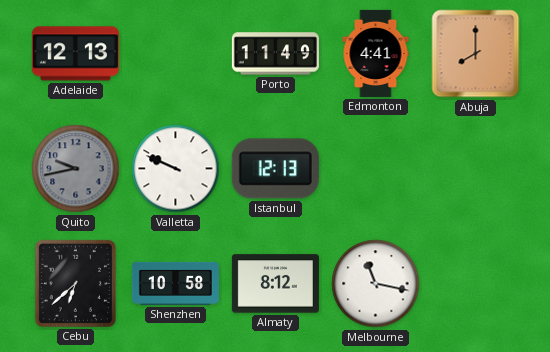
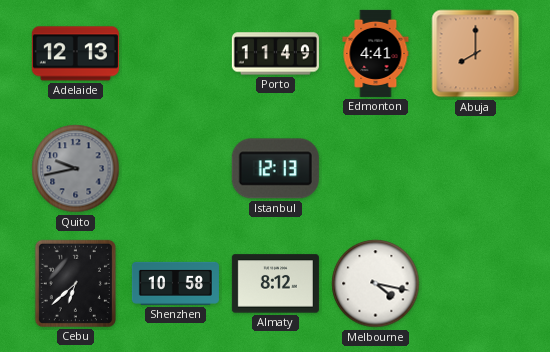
Valletta: 9:49 -> none
Melbourne: 11:17 -> 4:17
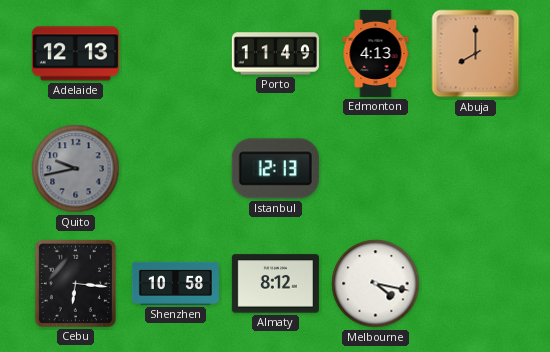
Edmonton: 4:41 -> 4:13
Cebu: 6:38 -> 6:16
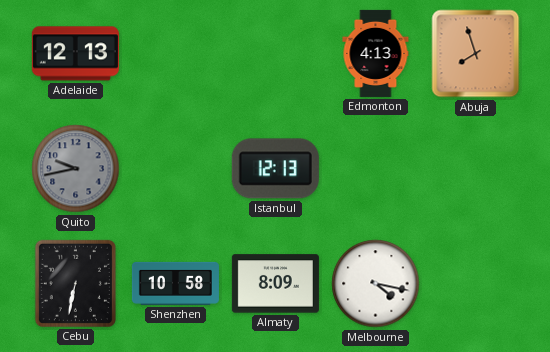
Porto: 11:49 -> none
Abuja: 8:00 -> 7:57
Cebu: 6:16 -> 6:32
Almaty: 8:12 -> 8:09
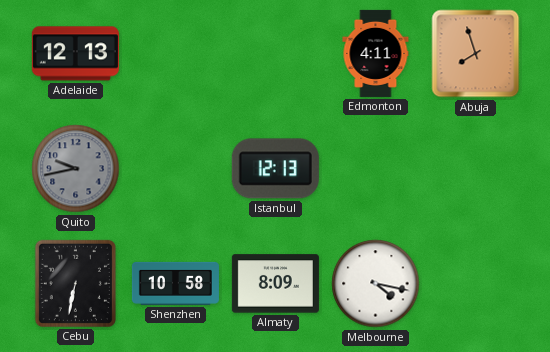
Edmonton: 4:13 -> 4:11
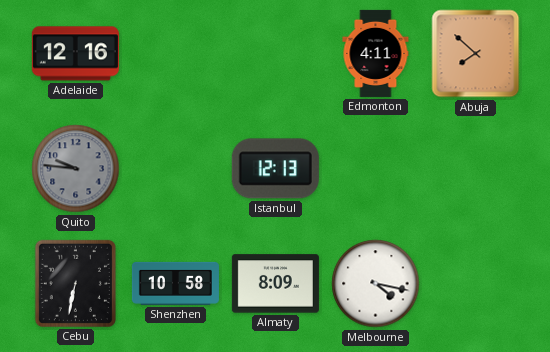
Adelaide: 12:13 -> 12:16
Abuja: 7:57 -> 7:52
Quito: 9:43 -> 9:46
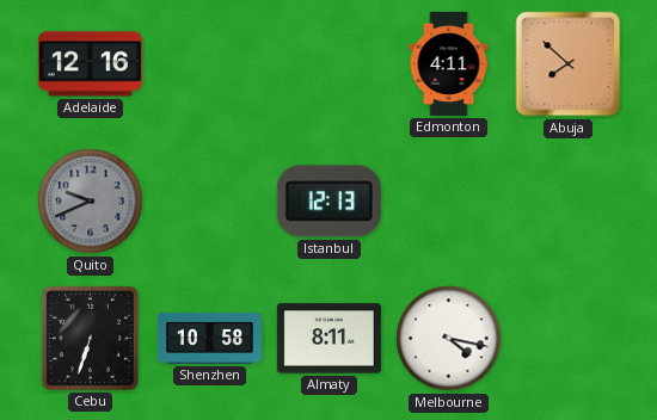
Quito: 9:46 -> 9:41
Cebu: 6:32 -> 6:33
Almaty: 8:09 -> 8:11
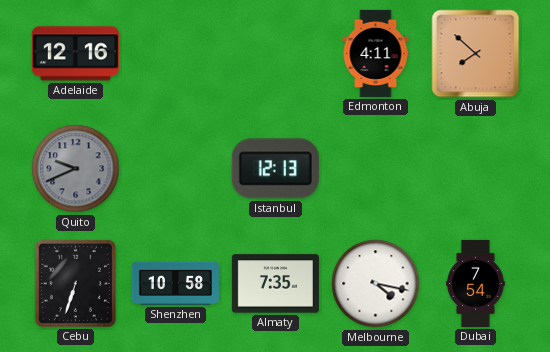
Almaty: 8:11 -> 7:35
Dubai: none -> 7:54
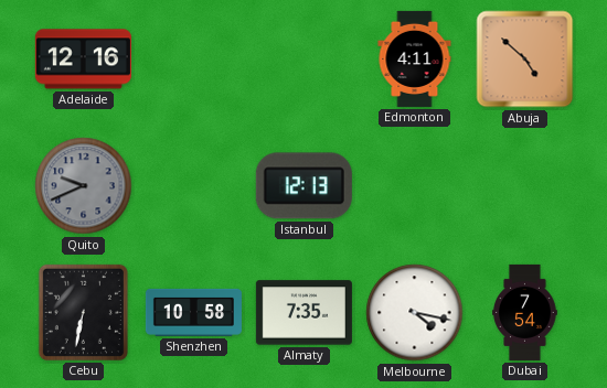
Abuja: 7:52 -> 4:52
Cebu: 6:33 -> 6:32
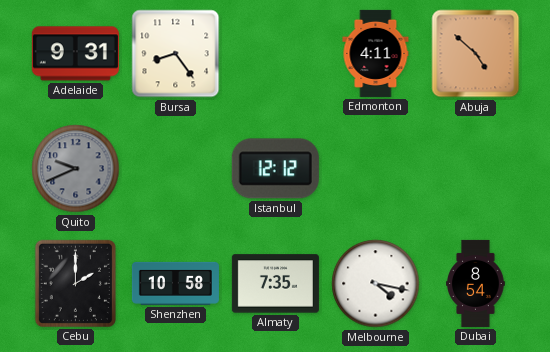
Adelaide: 12:16 -> 9:31
Bursa: none -> 8:24
Istanbul: 12:13 -> 12:12
Cebu: 6:32 -> 2:00
Dubai: 7:54 -> 8:54
